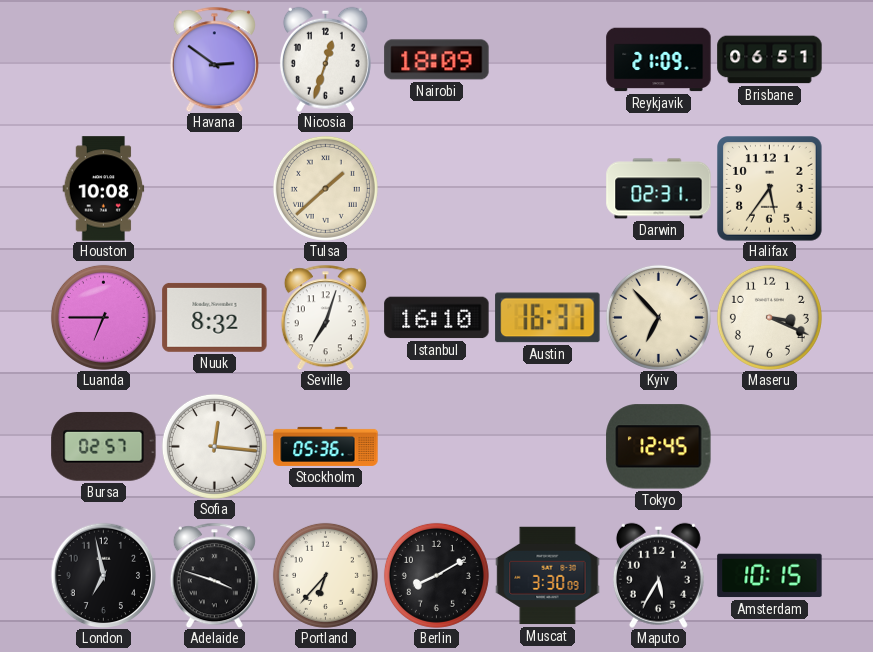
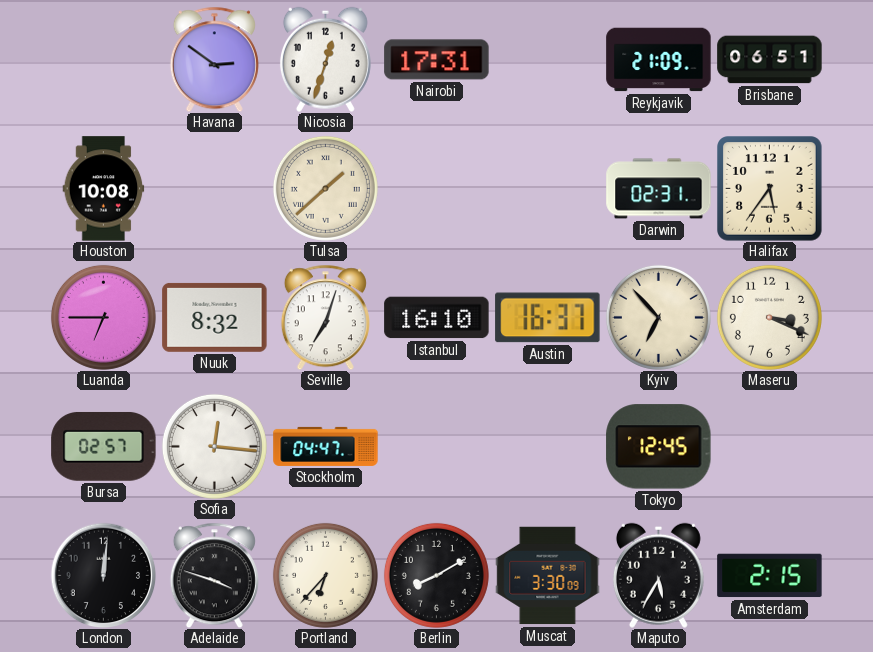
Nairobi: 18:09 -> 17:31
Stockholm: 05:36 -> 04:47
London: 6:58 -> 12:01
Amsterdam: 10:15 -> 2:15
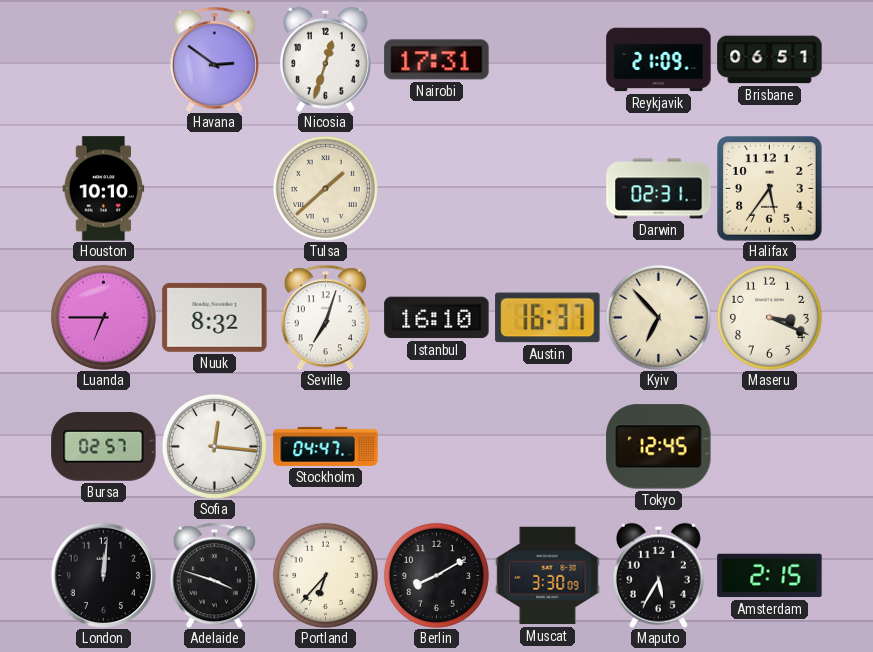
Houston: 10:08 -> 10:10
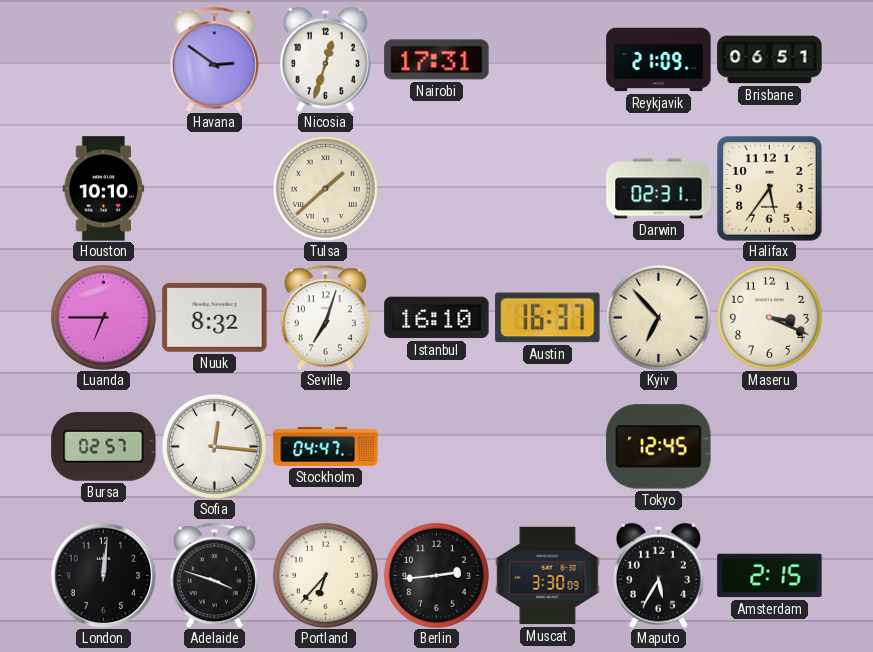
Berlin: 8:10 -> 2:44
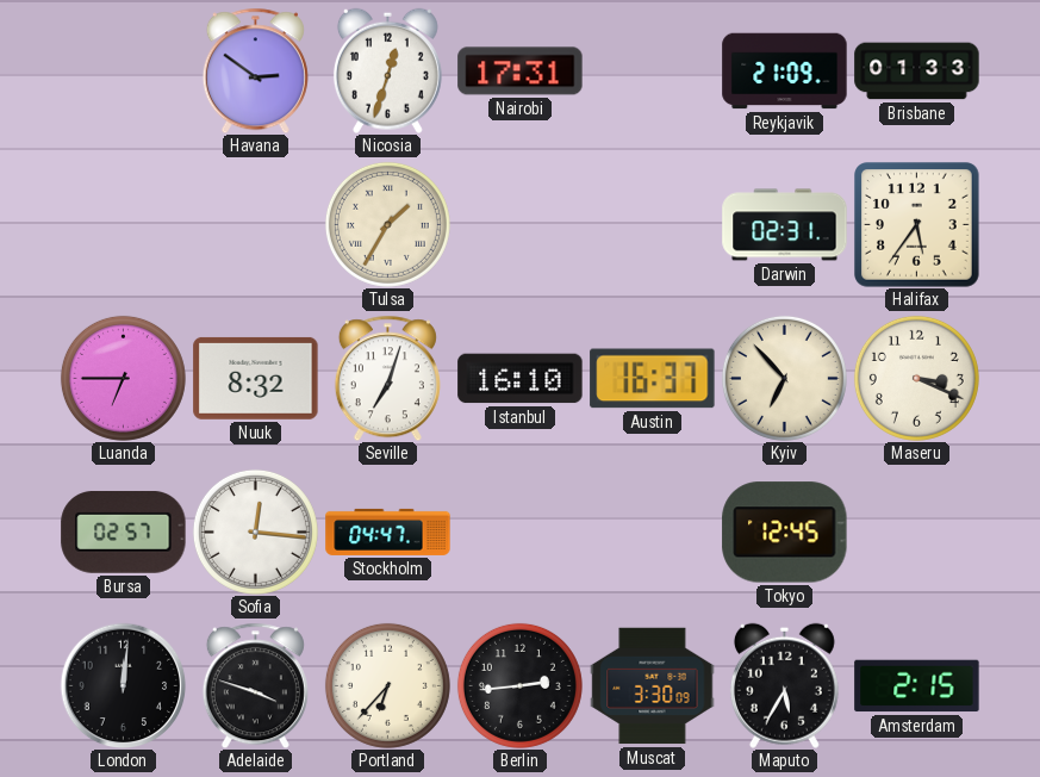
Brisbane: 06:51 -> 01:33
Houston: 10:10 -> none
Tulsa: 1:38 -> 1:35
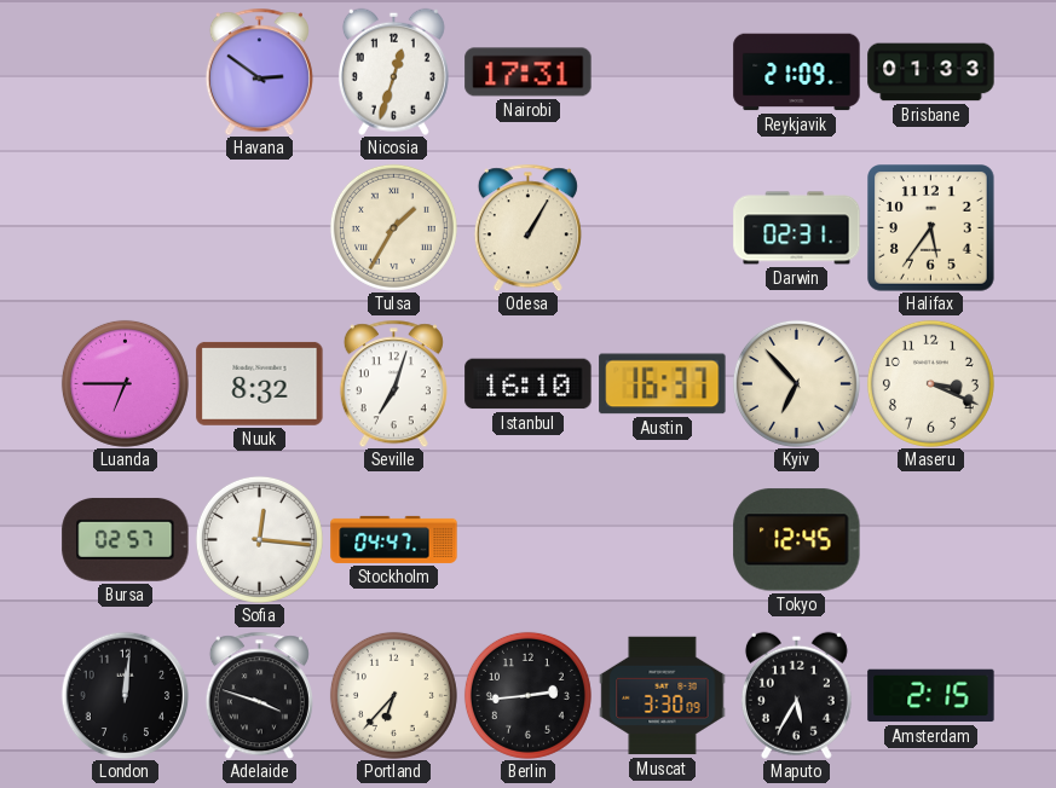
Odesa: none -> 1:05
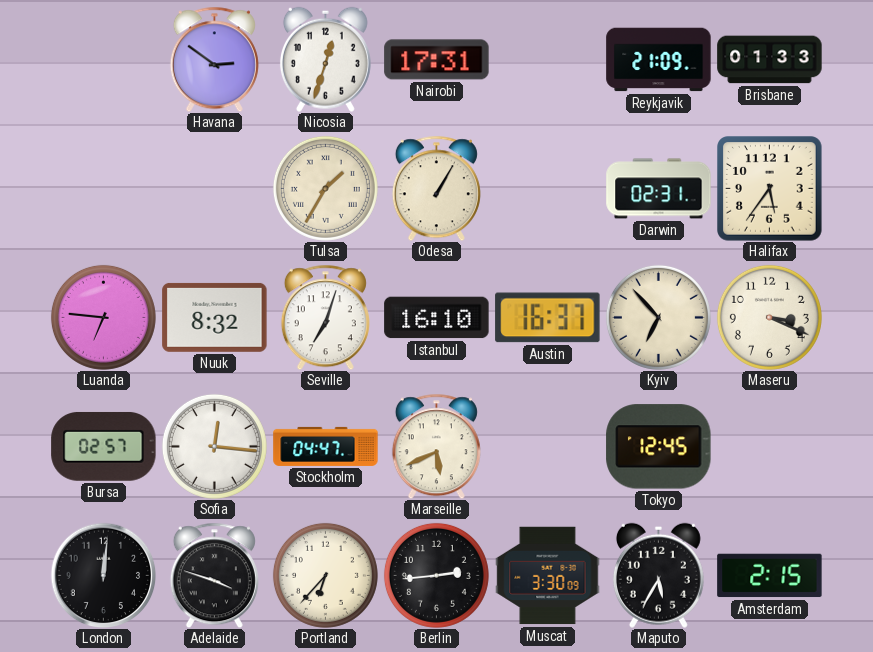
Luanda: 6:45 -> 6:46
Marseille: none -> 5:41
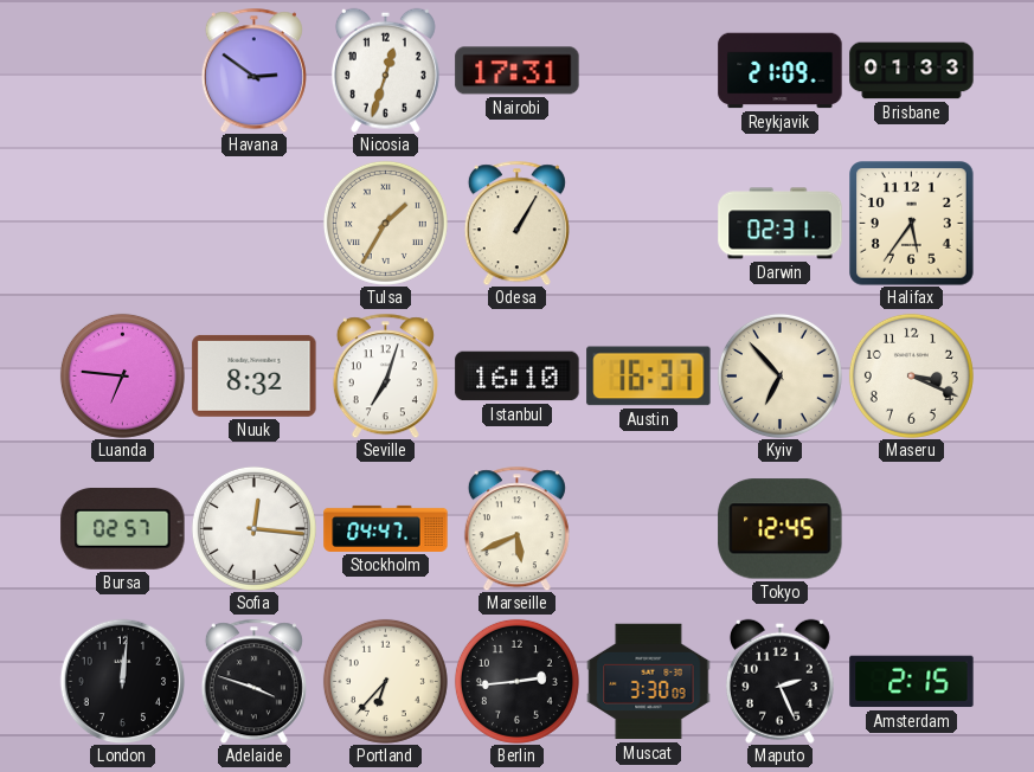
Maputo: 5:35 -> 2:26
